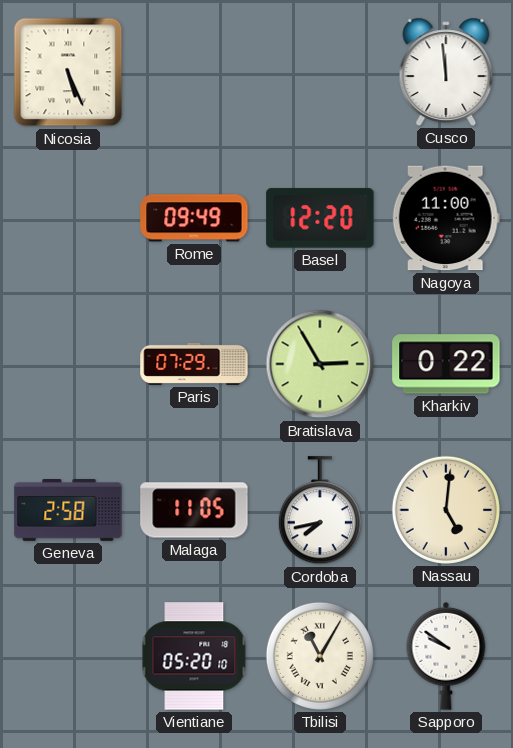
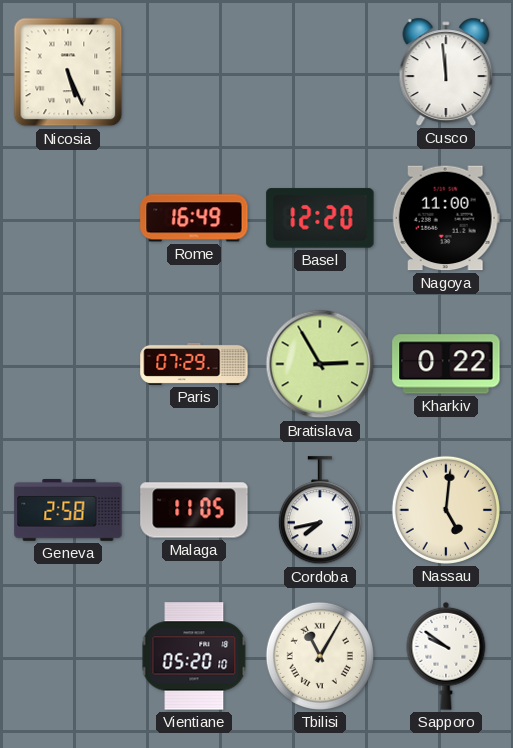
Rome: 09:49 -> 16:49
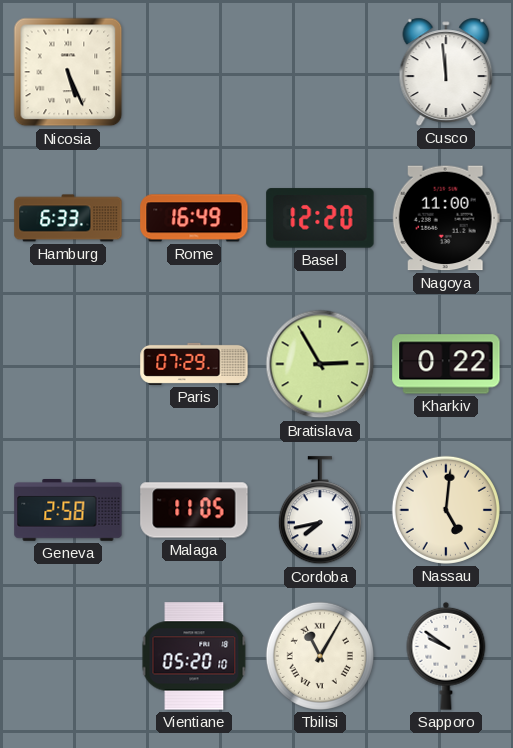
Hamburg: none -> 6:33
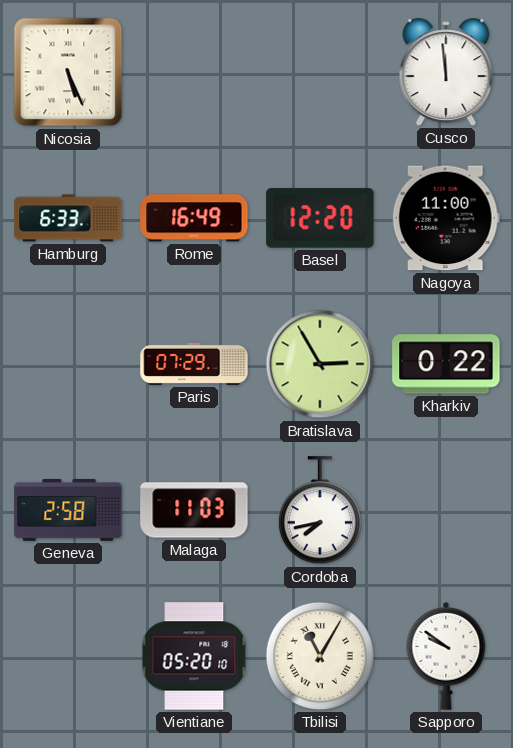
Malaga: 11:05 -> 11:03
Nassau: 5:01 -> none
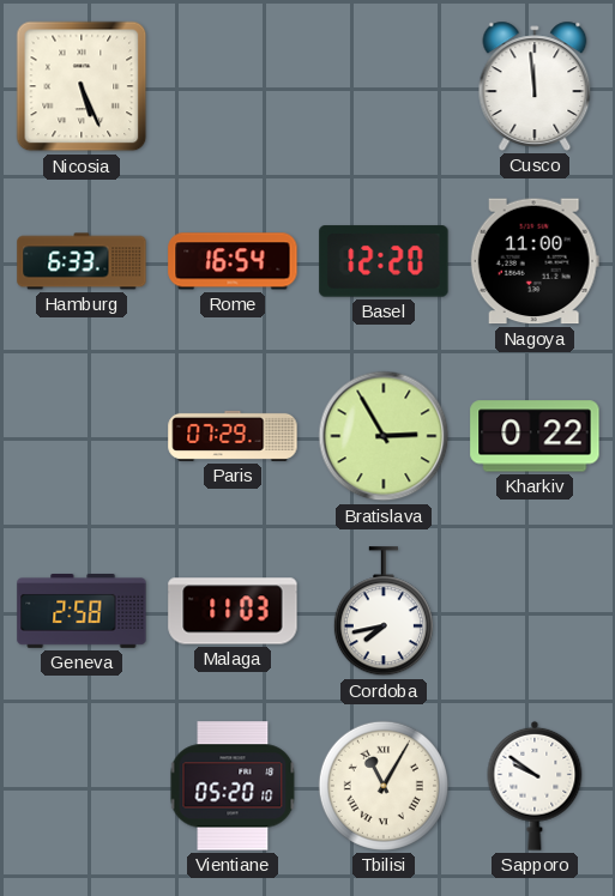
Rome: 16:49 -> 16:54
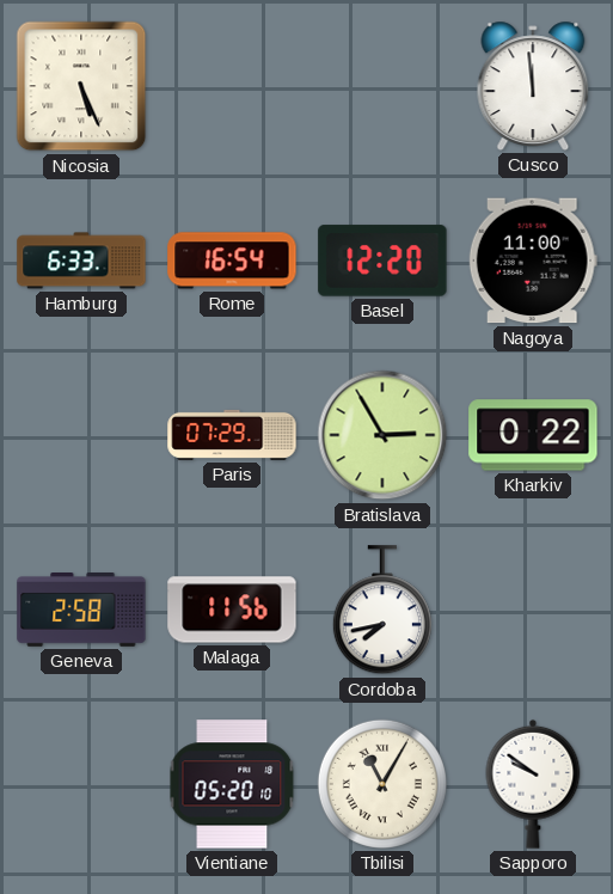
Malaga: 11:03 -> 11:56
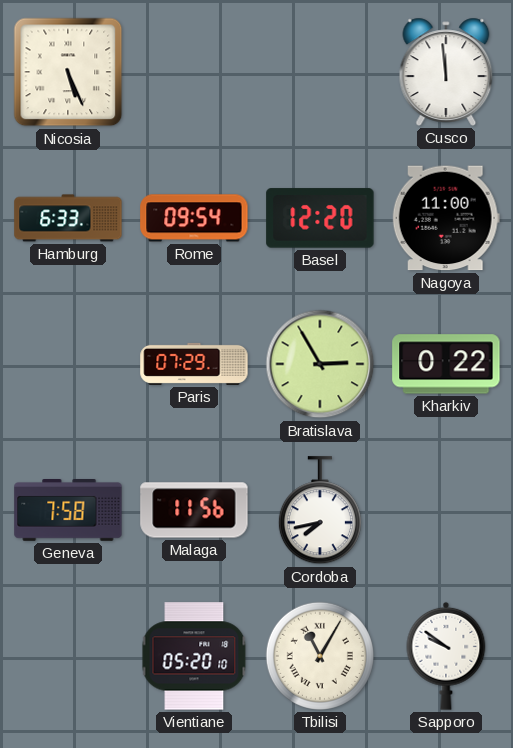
Rome: 16:54 -> 09:54
Geneva: 2:58 -> 7:58
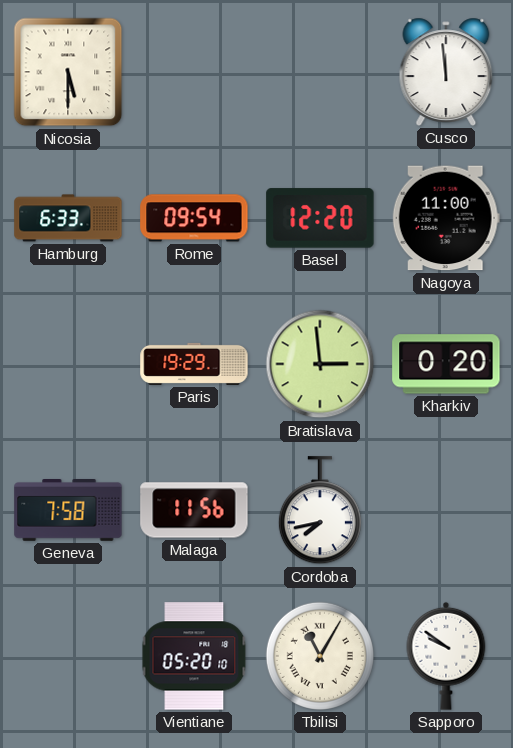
Nicosia: 5:26 -> 5:30
Paris: 07:29 -> 19:29
Bratislava: 2:55 -> 2:59
Kharkiv: 0:22 -> 0:20
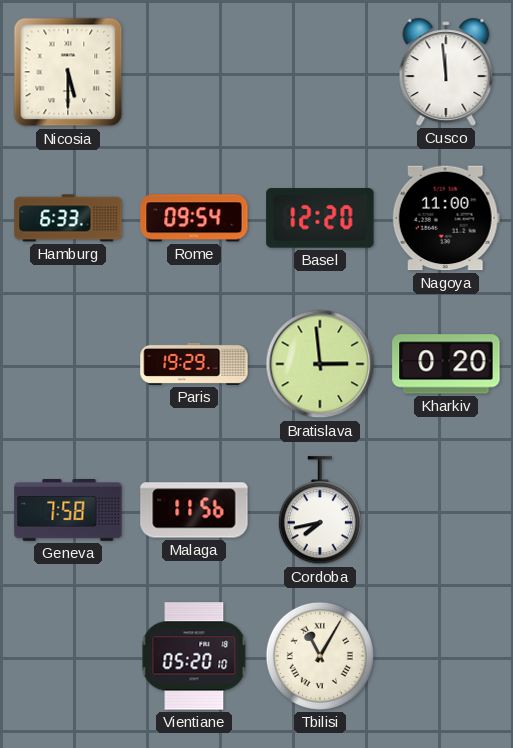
Sapporo: 9:51 -> none
